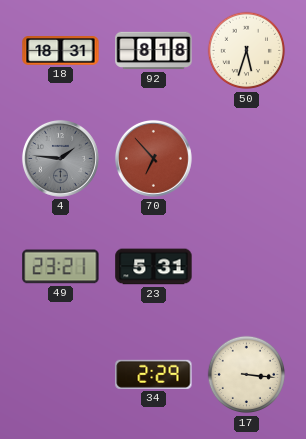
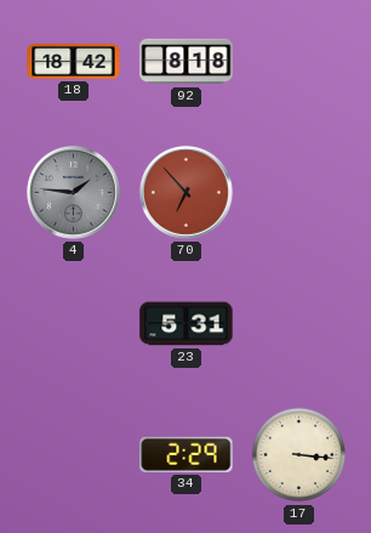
18: 18:31 -> 18:42
50: 5:33 -> none
49: 23:21 -> none
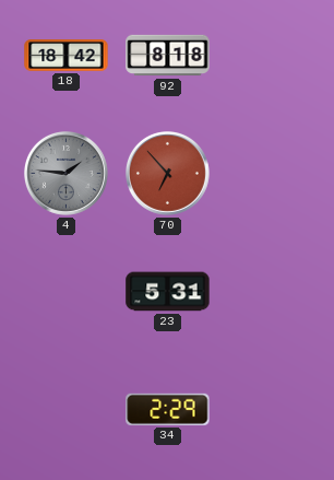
17: 3:16 -> none
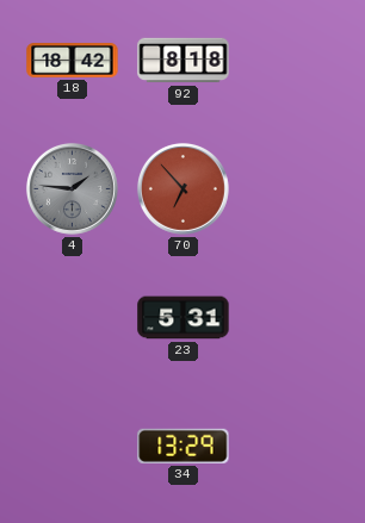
34: 2:29 -> 13:29
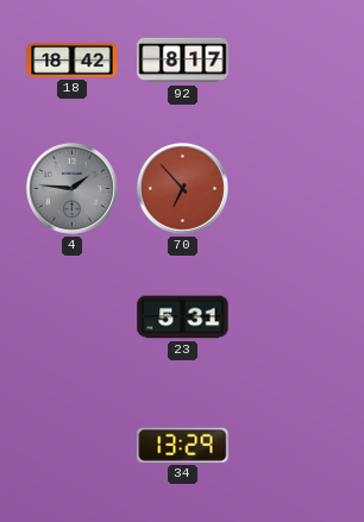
92: 8:18 -> 8:17
